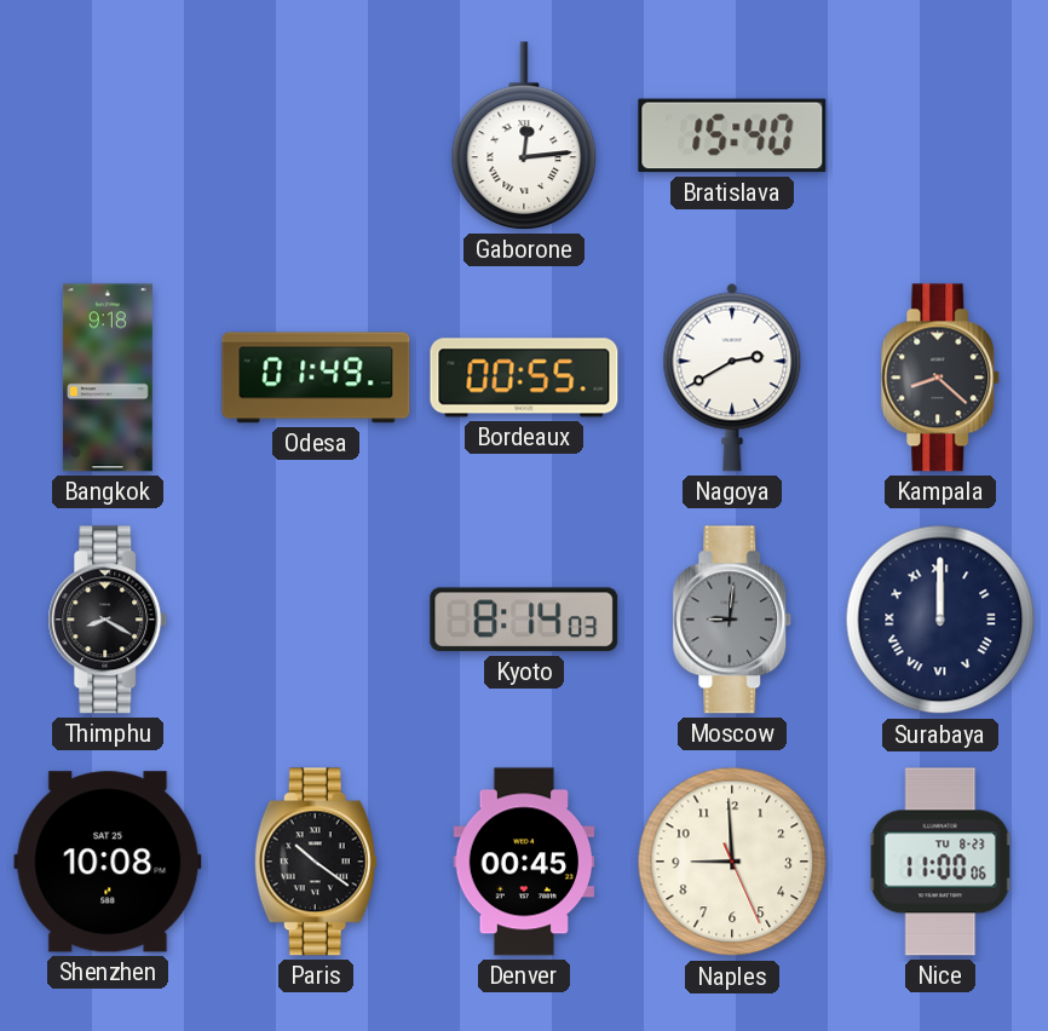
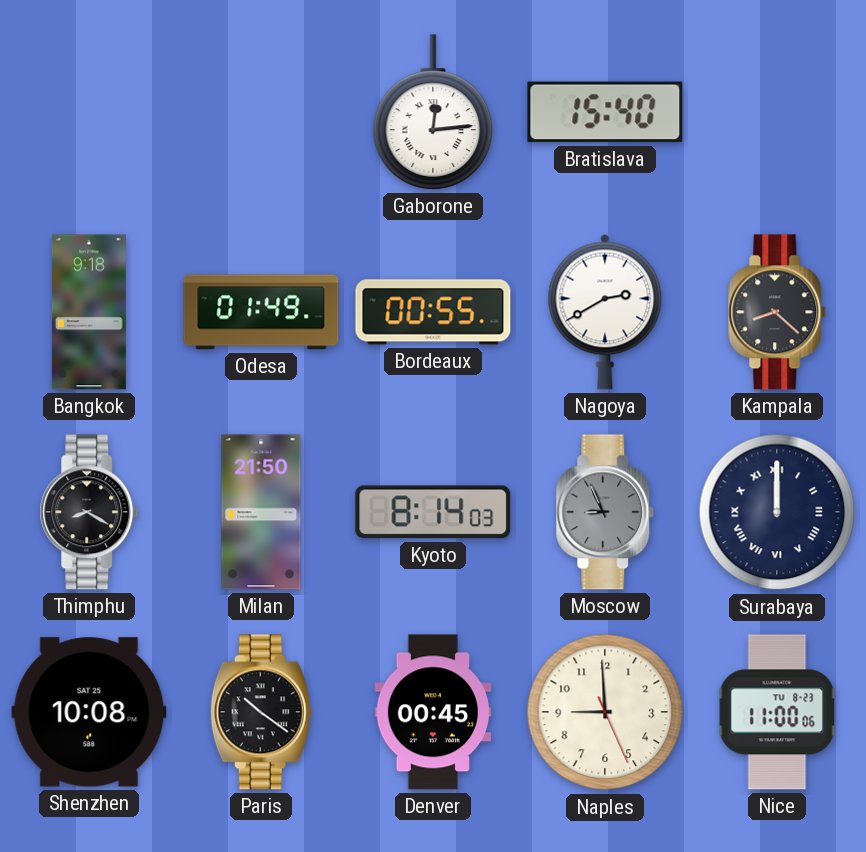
Milan: none -> 21:50
Moscow: 9:01 -> 8:56
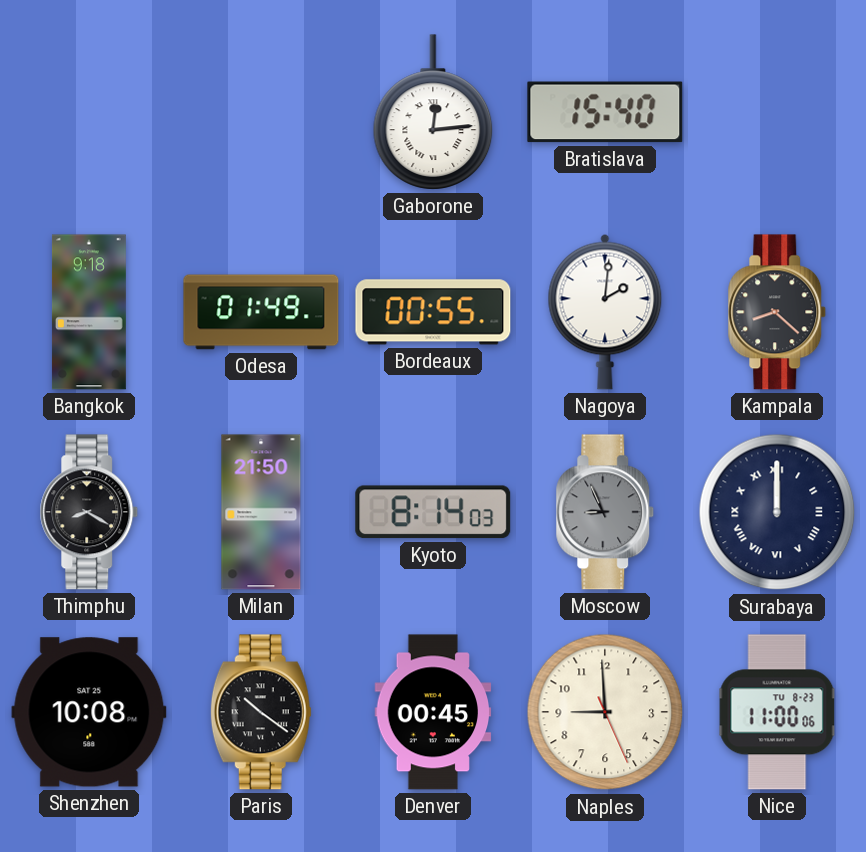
Nagoya: 2:40 -> 2:01
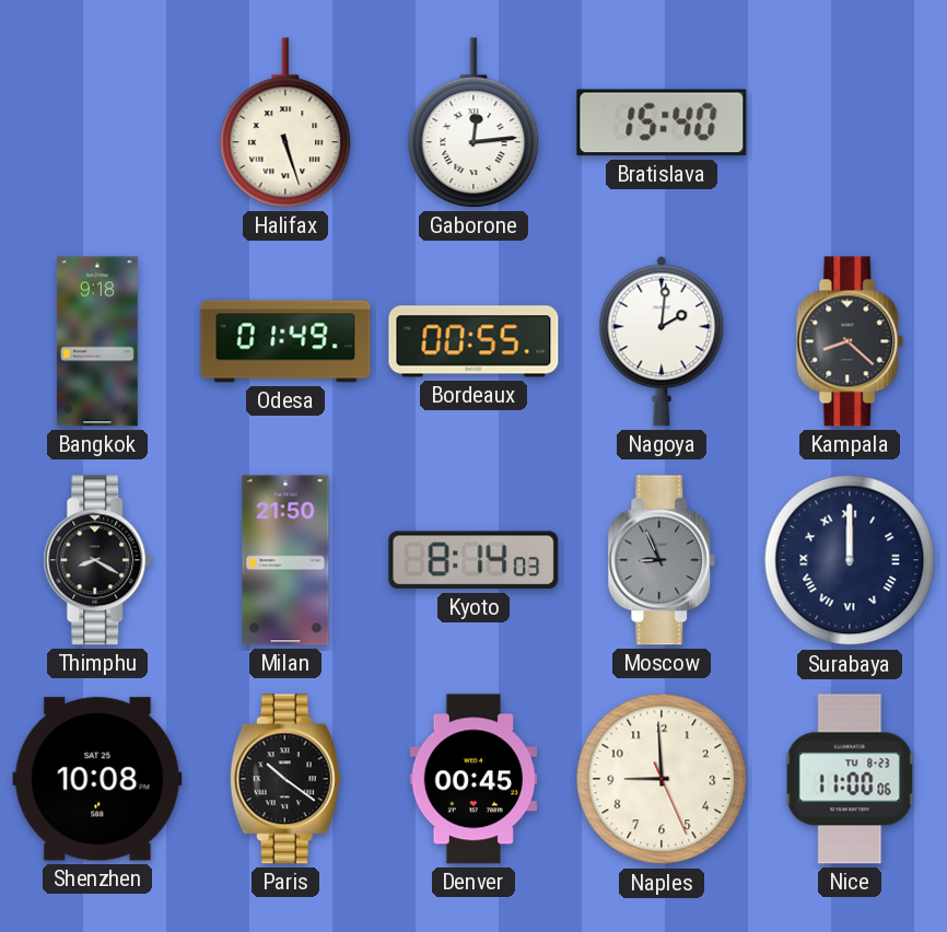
Halifax: none -> 5:27
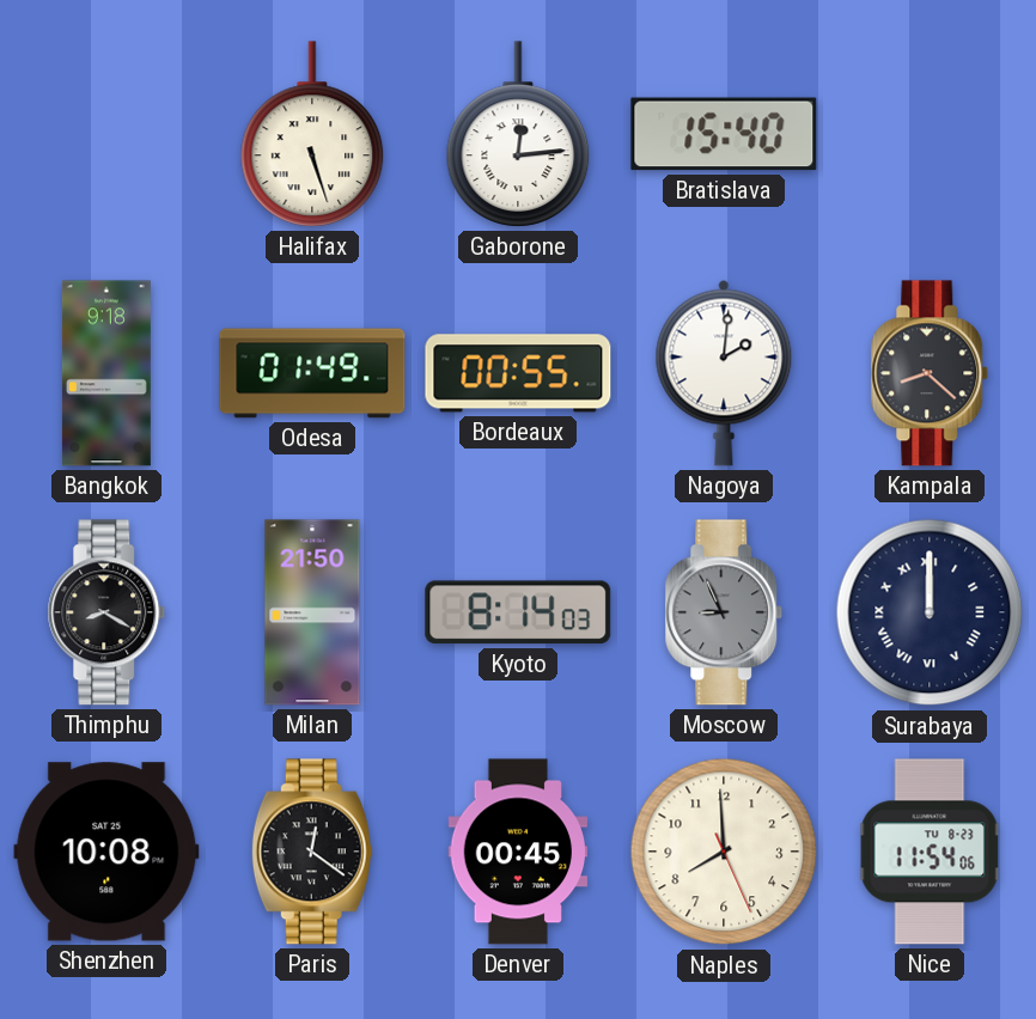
Paris: 10:21 -> 12:21
Naples: 8:59 -> 7:59
Nice: 11:00 -> 11:54
